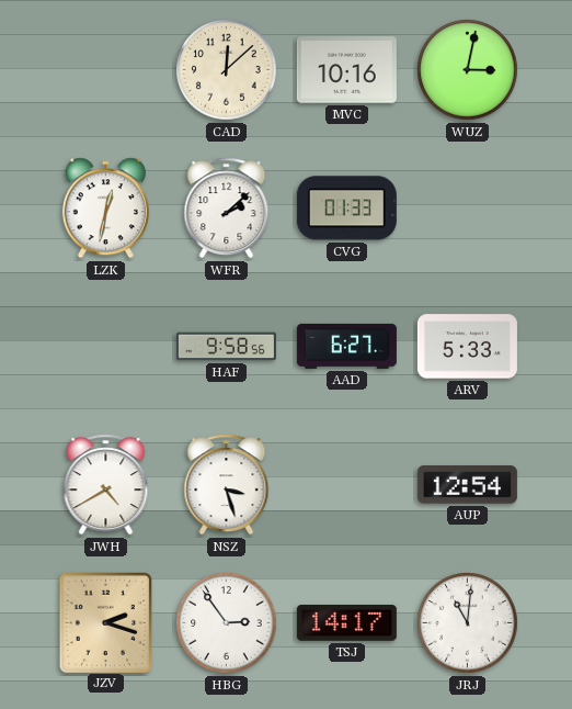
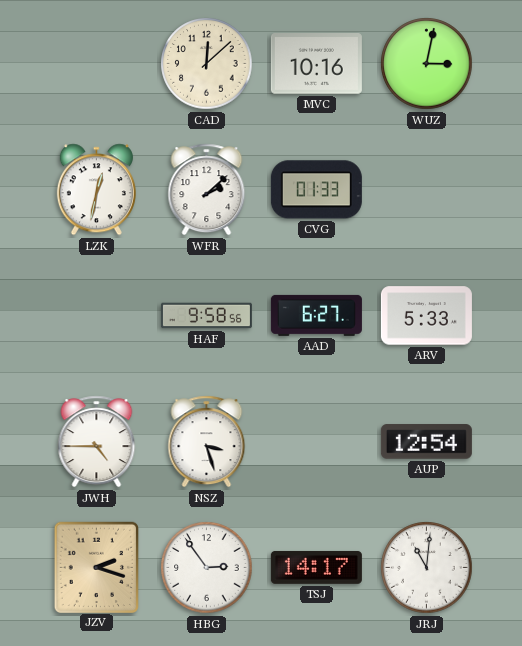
JWH: 4:40 -> 4:45
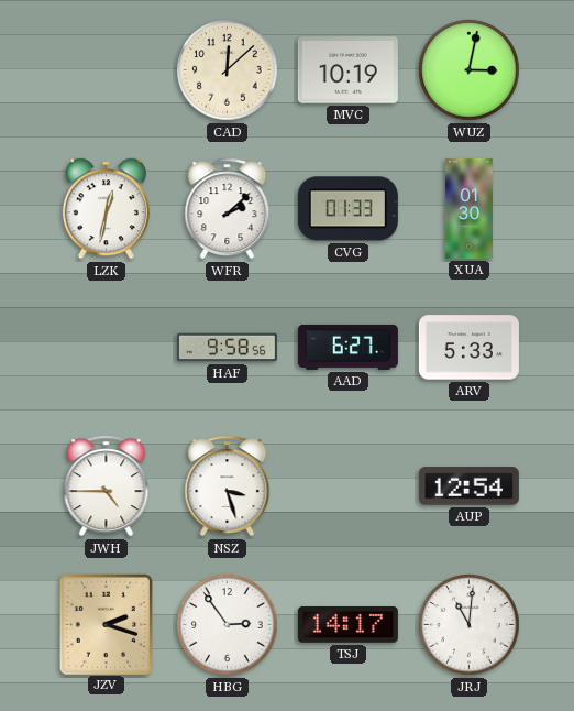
MVC: 10:16 -> 10:19
XUA: none -> 01:30
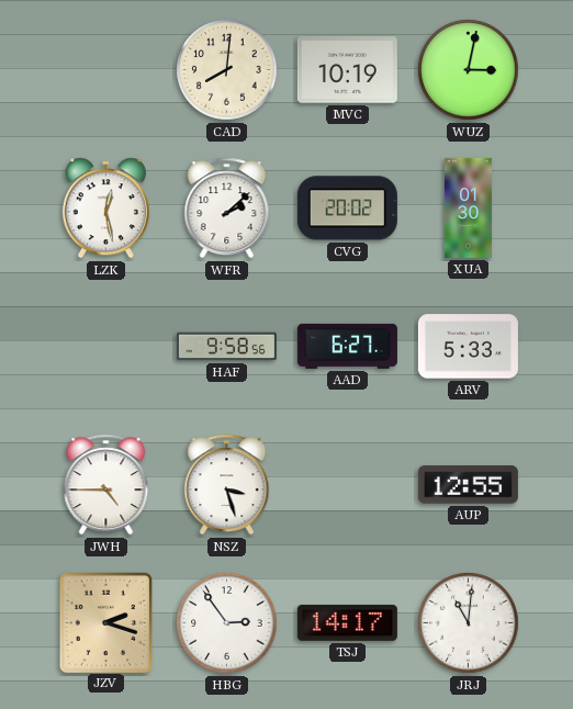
CAD: 12:08 -> 8:01
LZK: 12:32 -> 12:28
CVG: 01:33 -> 20:02
AUP: 12:54 -> 12:55
